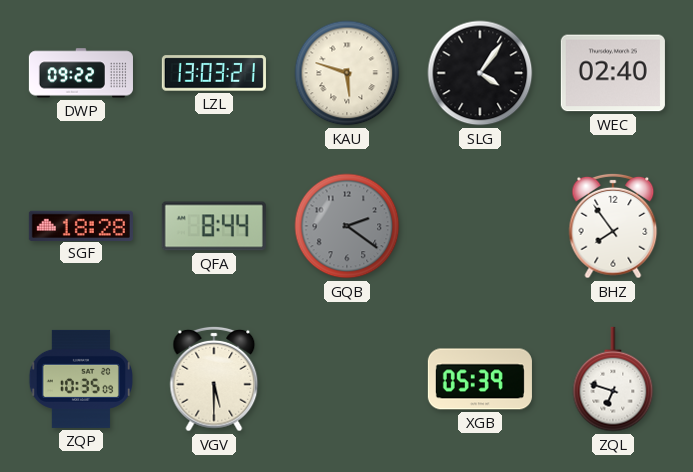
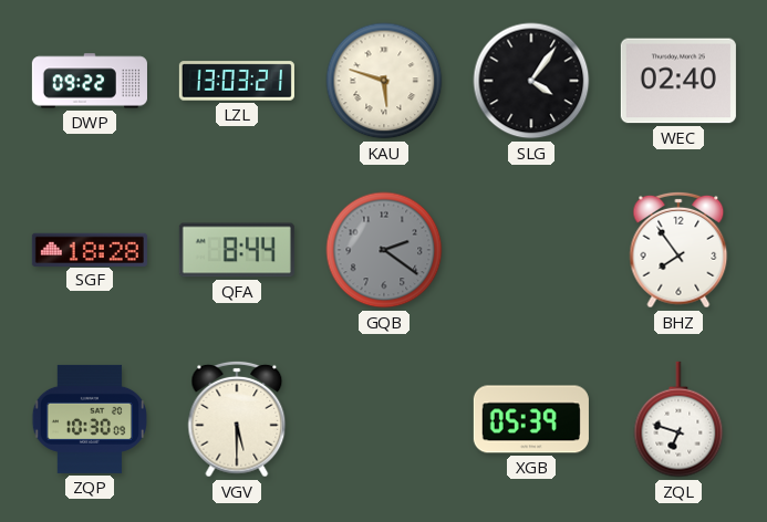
ZQP: 10:35 -> 10:30
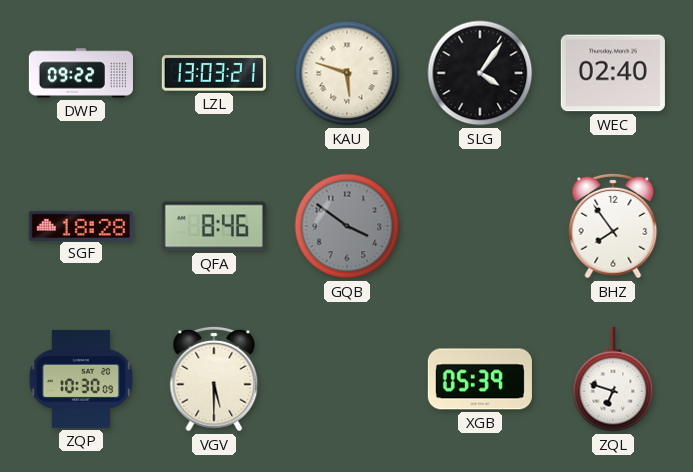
QFA: 8:44 -> 8:46
GQB: 2:21 -> 3:51
